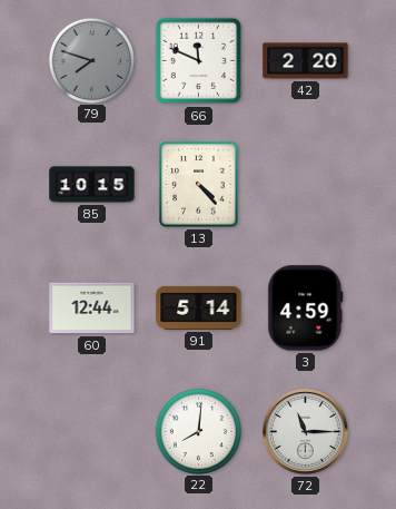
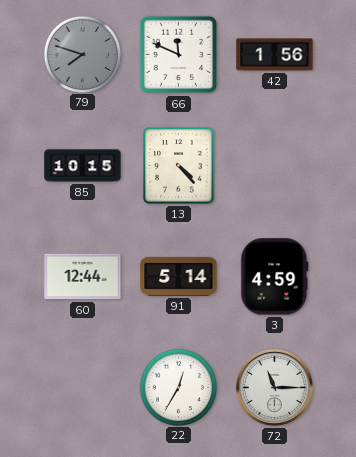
42: 2:20 -> 1:56
22: 8:01 -> 12:35
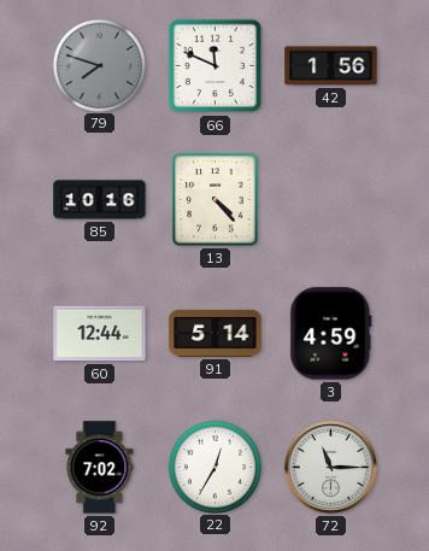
85: 10:15 -> 10:16
92: none -> 7:02
